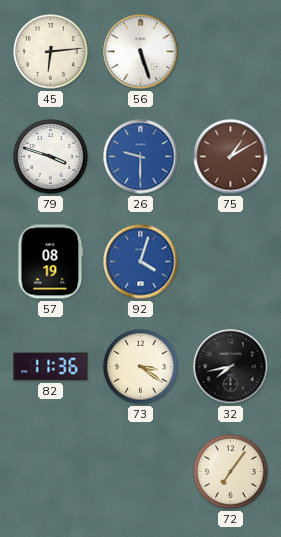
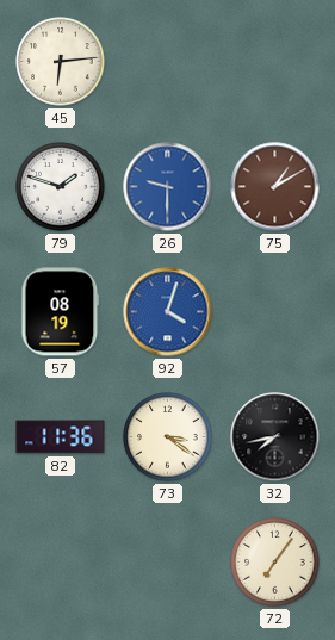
56: 5:27 -> none
79: 3:48 -> 1:48
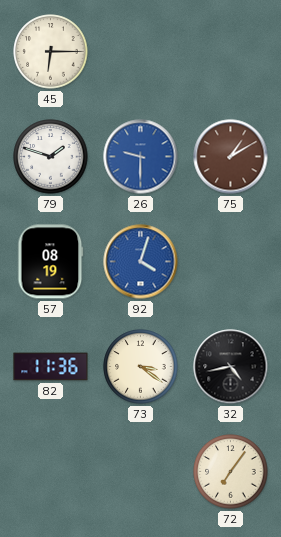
45: 6:14 -> 6:15
32: 7:43 -> 4:43
